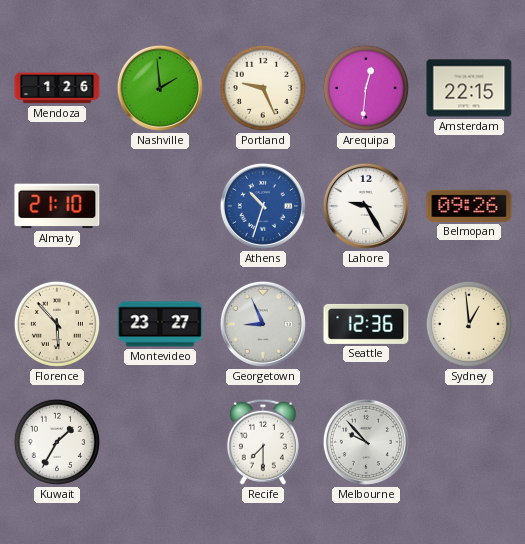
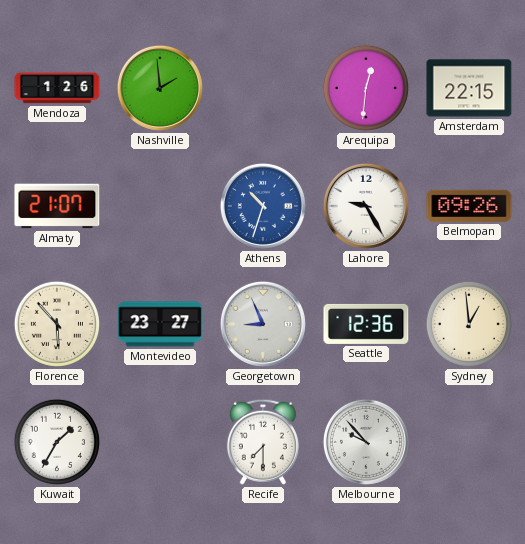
Portland: 9:26 -> none
Almaty: 21:10 -> 21:07
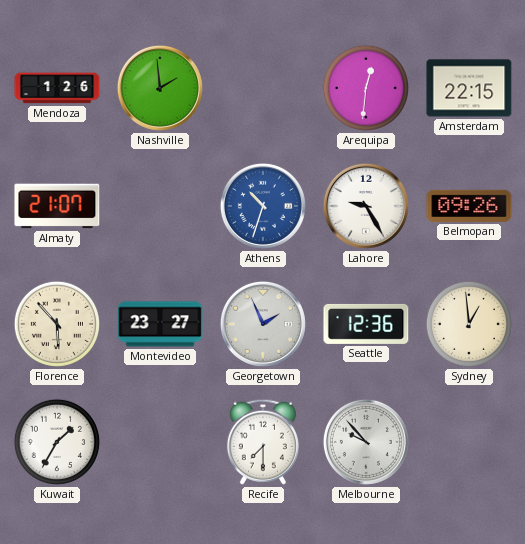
Georgetown: 8:56 -> 1:56
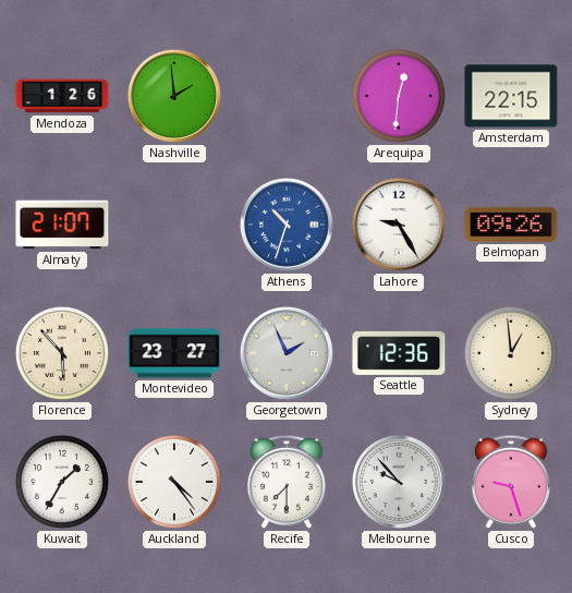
Auckland: none -> 4:24
Cusco: none -> 9:27
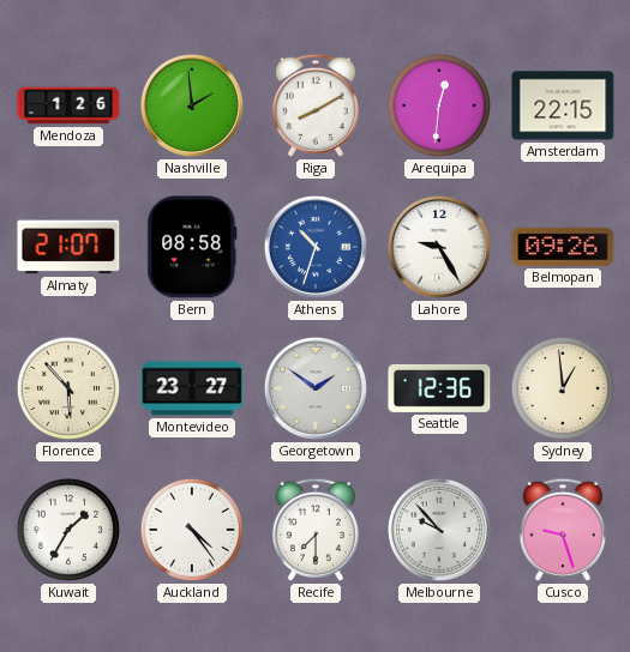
Riga: none -> 8:10
Bern: none -> 08:58
Georgetown: 1:56 -> 1:51
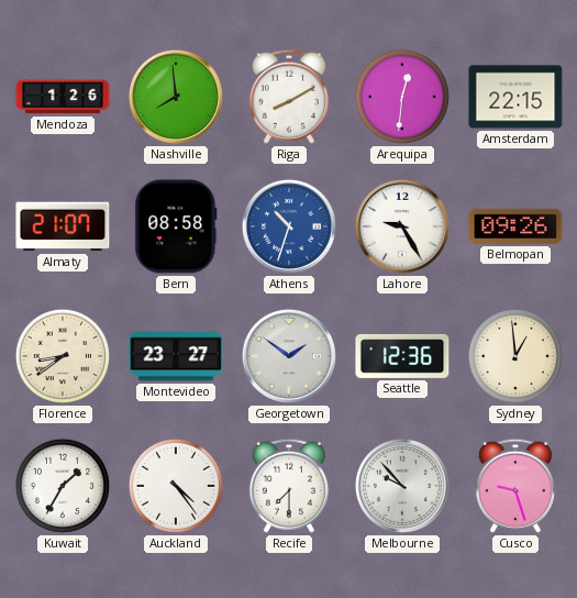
Nashville: 1:59 -> 7:59
Florence: 5:53 -> 8:39
